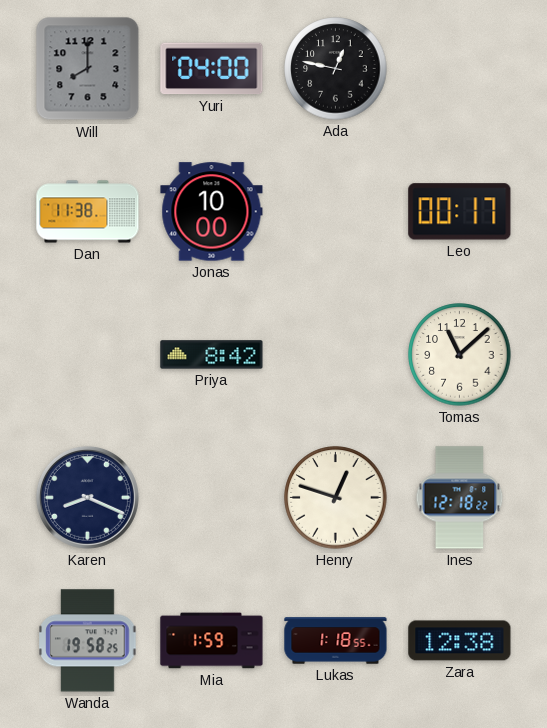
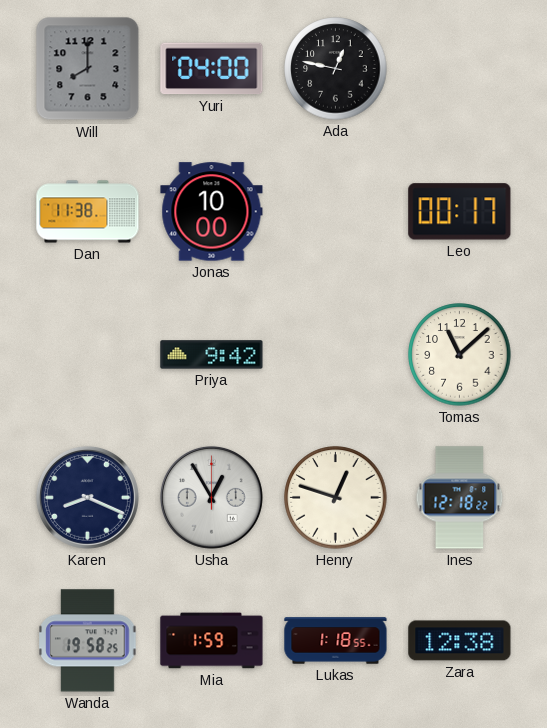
Priya: 8:42 -> 9:42
Usha: none -> 12:55
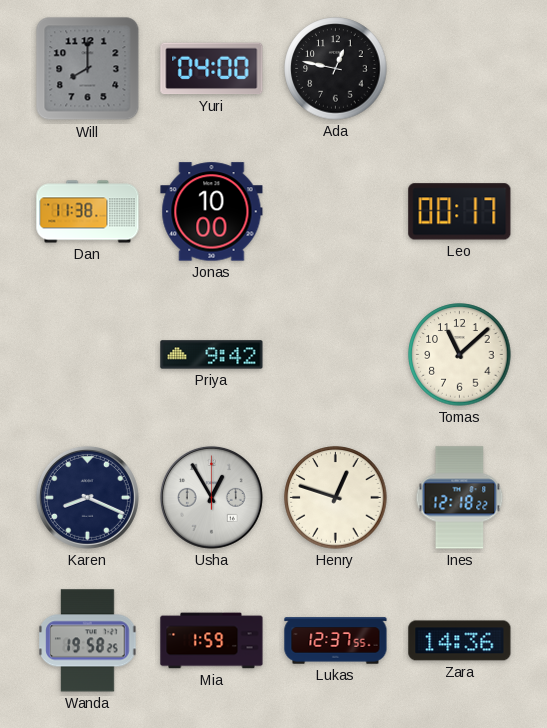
Lukas: 1:18 -> 12:37
Zara: 12:38 -> 14:36
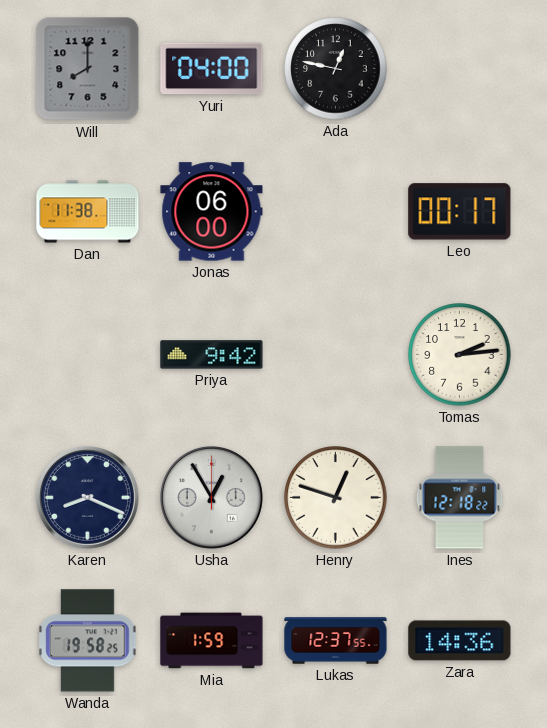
Jonas: 10:00 -> 06:00
Tomas: 11:08 -> 2:14
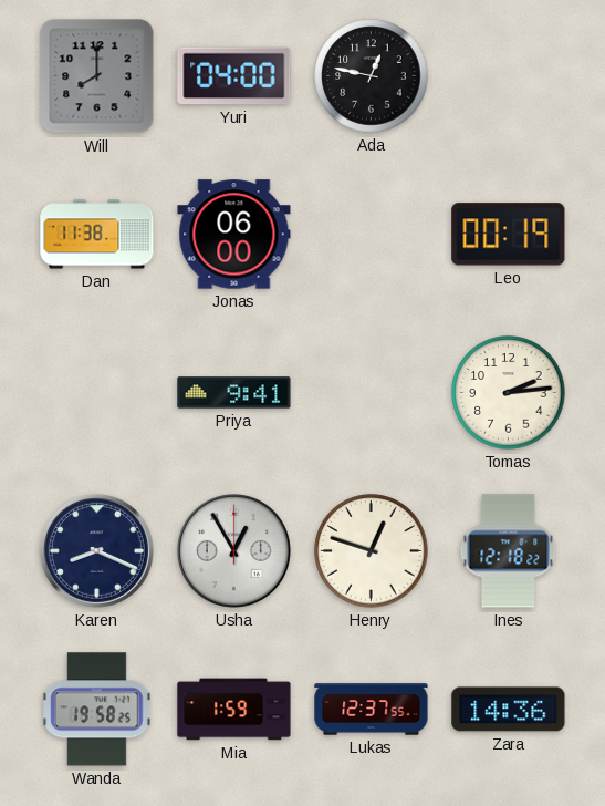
Leo: 00:17 -> 00:19
Priya: 9:42 -> 9:41
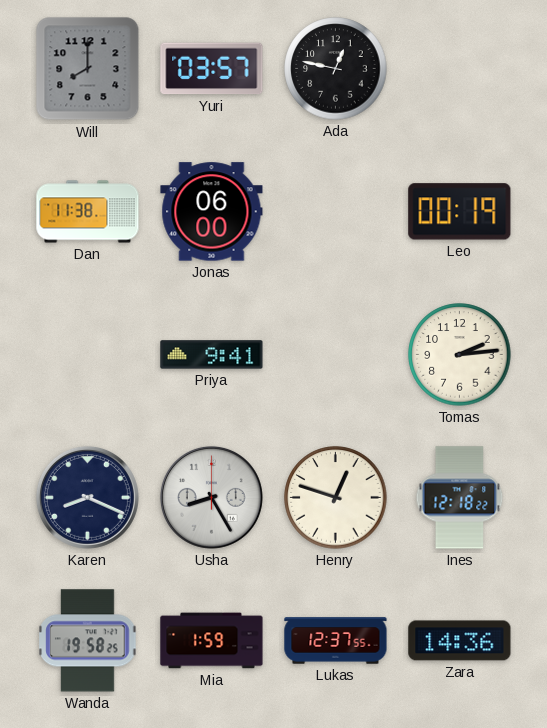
Yuri: 04:00 -> 03:57
Usha: 12:55 -> 8:25
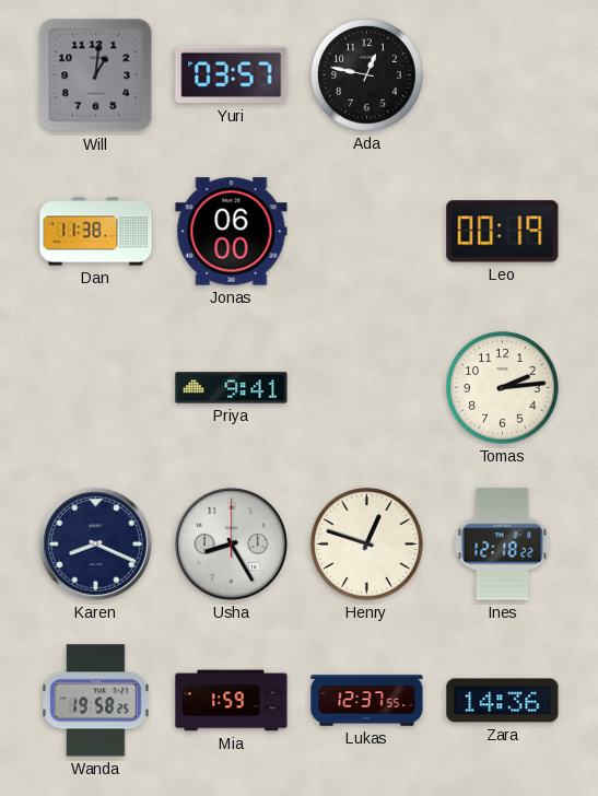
Will: 8:00 -> 1:01
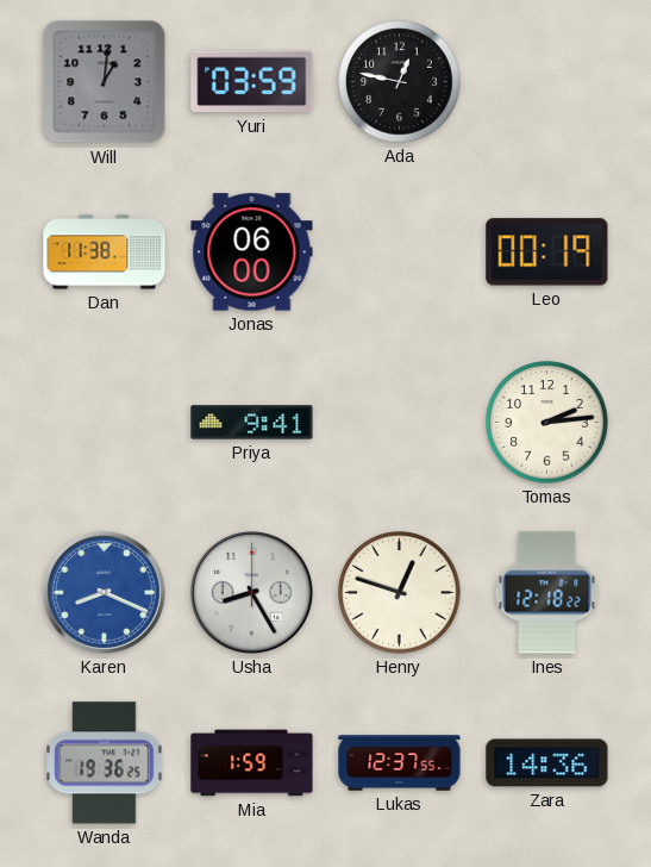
Yuri: 03:57 -> 03:59
Karen dial: navy -> blue
Wanda: 19:58 -> 19:36
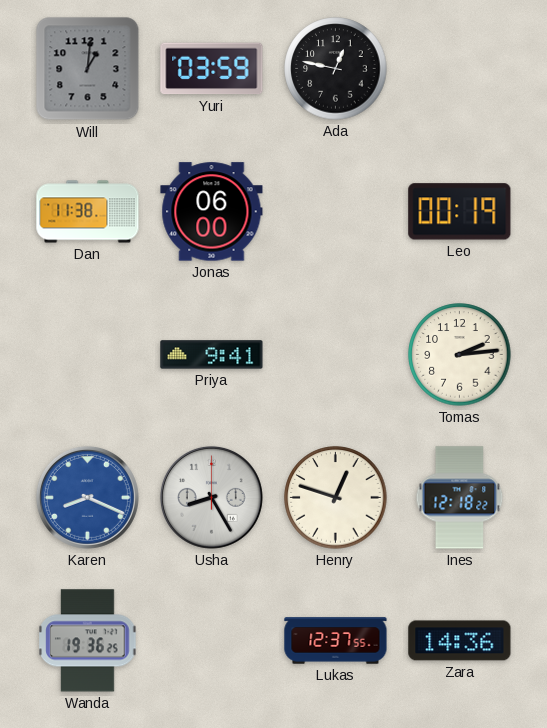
Mia: 1:59 -> none
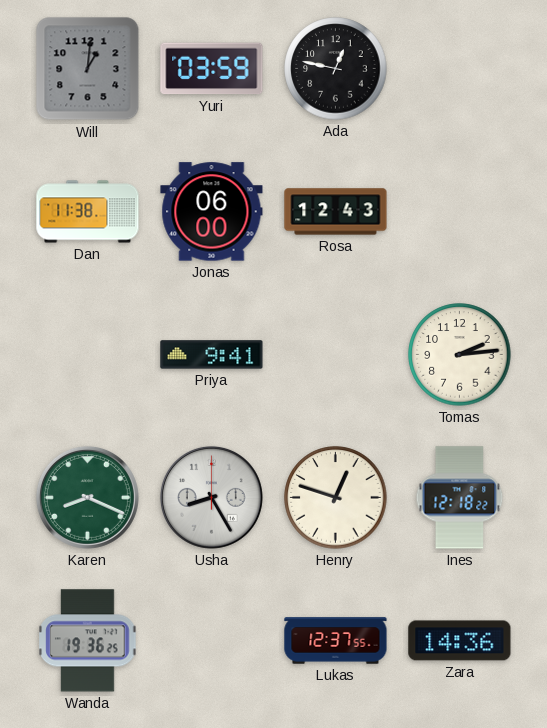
Rosa: none -> 12:43
Leo: 00:19 -> none
Karen dial: blue -> green
